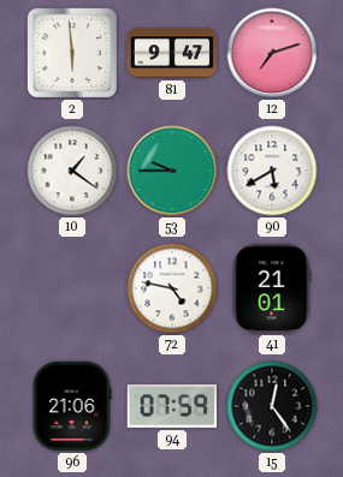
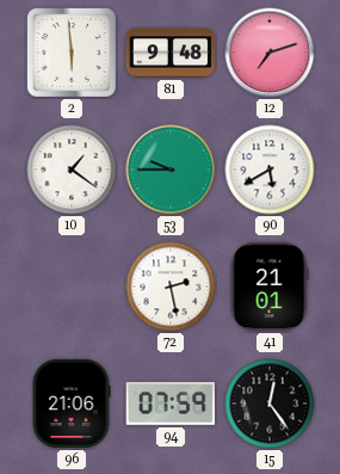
81: 9:47 -> 9:48
72: 4:47 -> 2:28
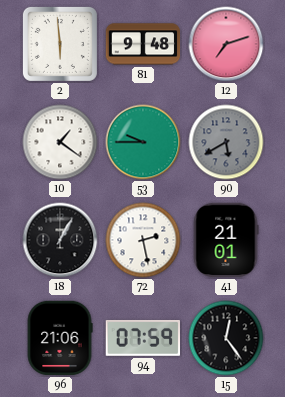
90 dial: white -> grey
18: none -> 1:05
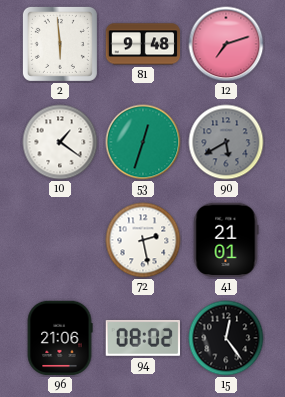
53: 9:45 -> 12:33
18: 1:05 -> none
94: 07:59 -> 08:02
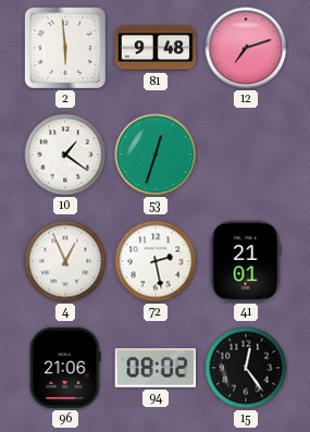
90: 5:40 -> none
4: none -> 12:56
